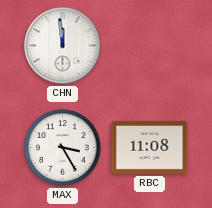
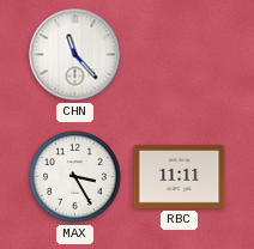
CHN: 11:59 -> 11:23
RBC: 11:08 -> 11:11
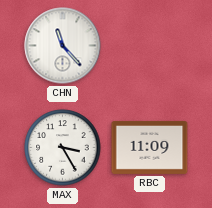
RBC: 11:11 -> 11:09
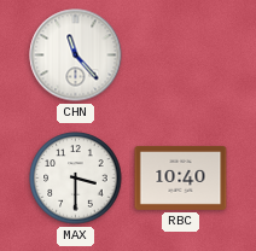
MAX: 3:25 -> 3:30
RBC: 11:09 -> 10:40
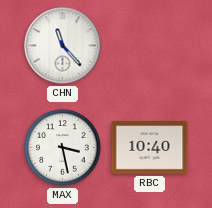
MAX: 3:30 -> 3:28
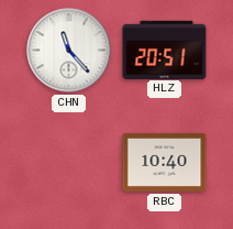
HLZ: none -> 20:51
MAX: 3:28 -> none
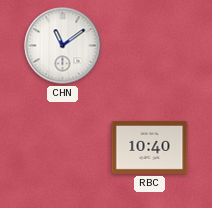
CHN: 11:23 -> 11:09
HLZ: 20:51 -> none
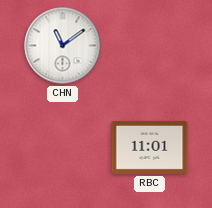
RBC: 10:40 -> 11:01
